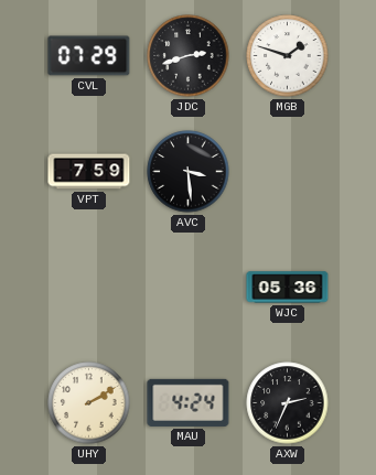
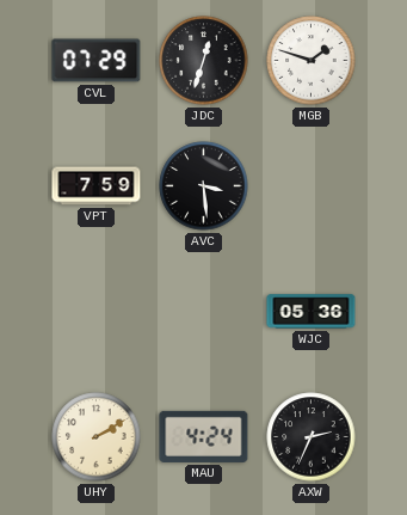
JDC: 2:42 -> 12:33
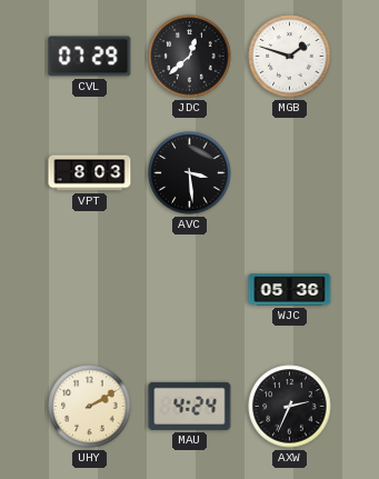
JDC: 12:33 -> 12:38
VPT: 7:59 -> 8:03
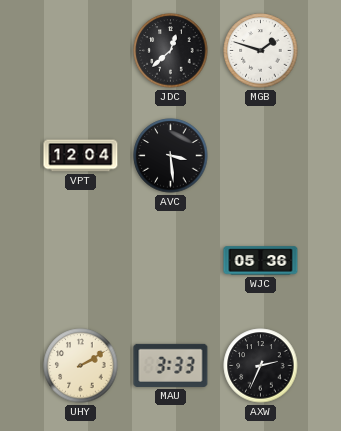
CVL: 07:29 -> none
VPT: 8:03 -> 12:04
MAU: 4:24 -> 3:33
